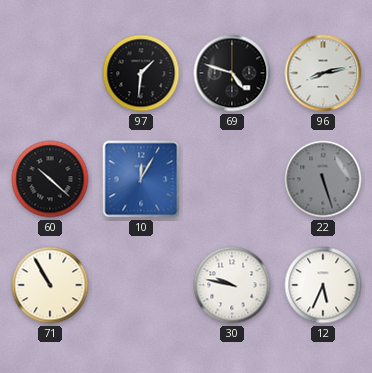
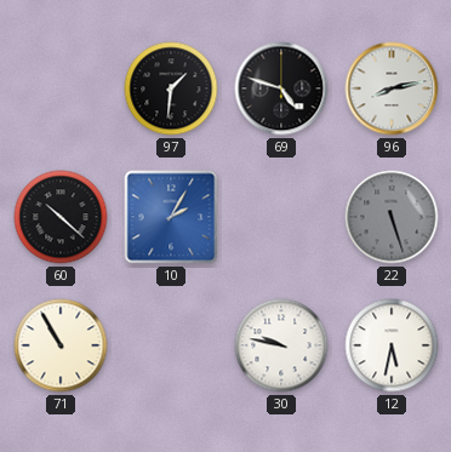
10: 12:05 -> 2:05
12: 5:34 -> 5:32
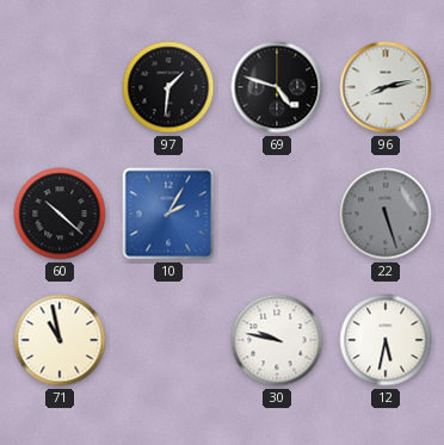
71: 10:55 -> 10:58
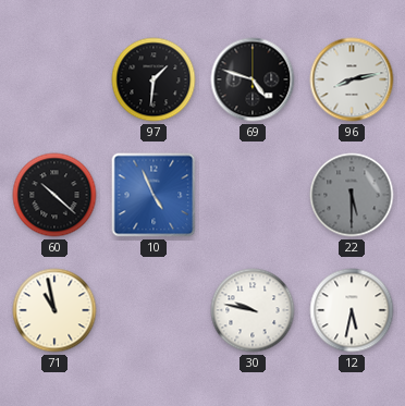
10: 2:05 -> 4:56
22: 5:27 -> 5:30
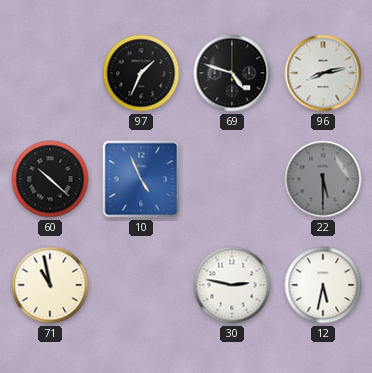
97: 1:31 -> 1:34
30: 9:47 -> 2:47
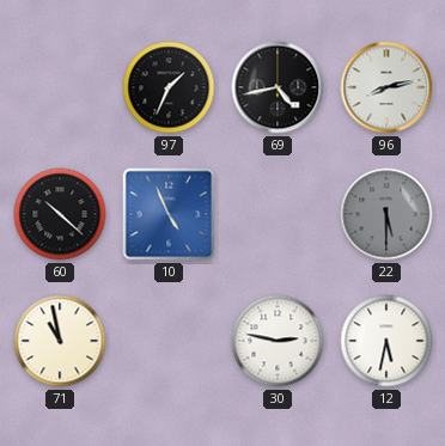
69: 4:48 -> 4:43
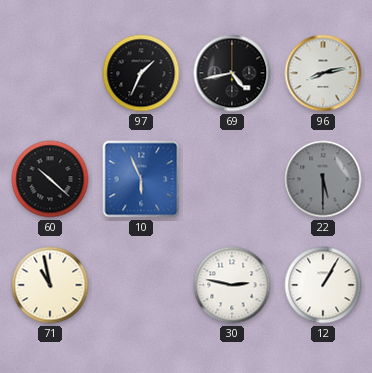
10: 4:56 -> 5:56
12: 5:32 -> 1:05
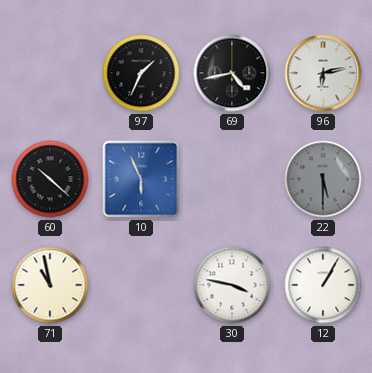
96: 8:13 -> 6:13
30: 2:47 -> 3:47
